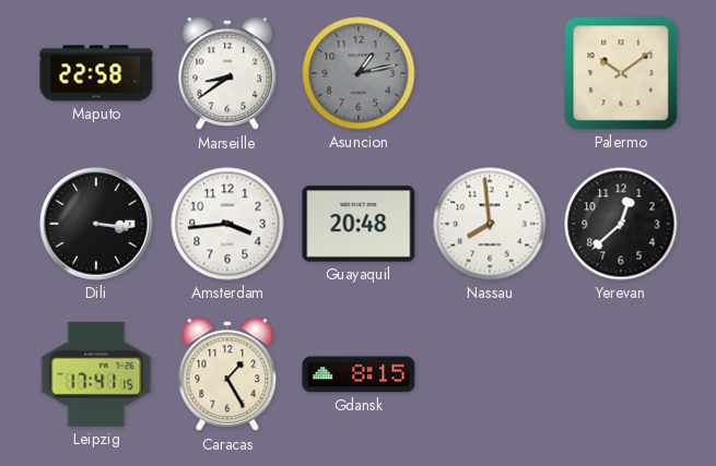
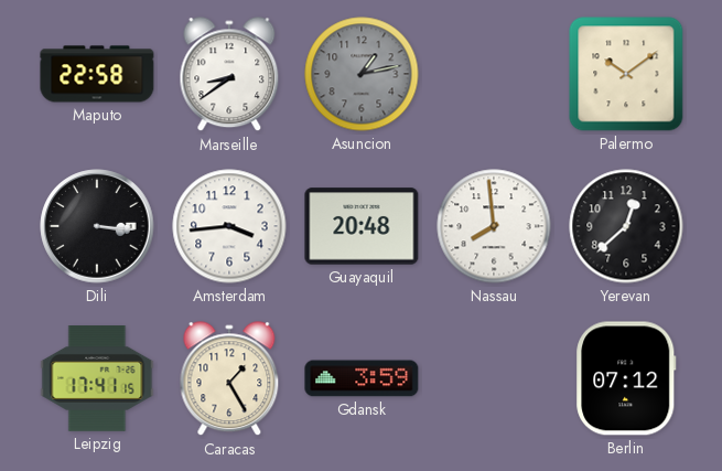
Gdansk: 8:15 -> 3:59
Berlin: none -> 07:12
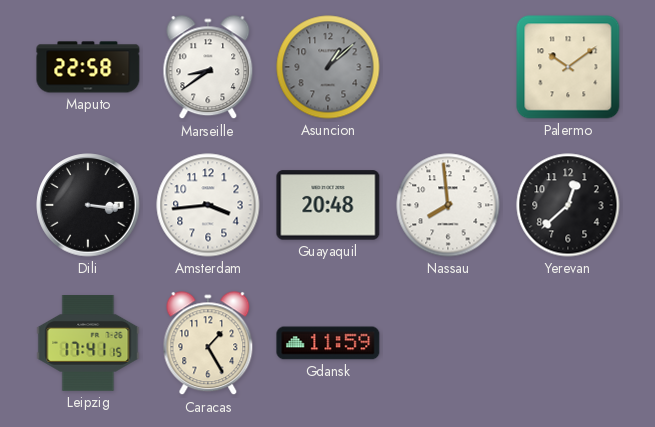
Asuncion: 1:13 -> 1:08
Gdansk: 3:59 -> 11:59
Berlin: 07:12 -> none
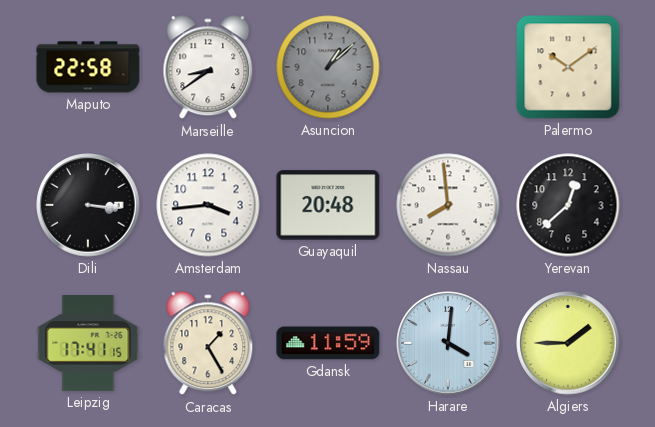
Harare: none -> 4:01
Algiers: none -> 1:45
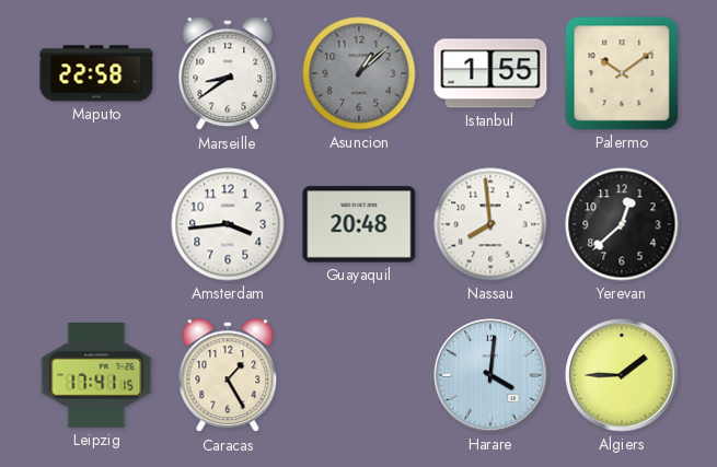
Istanbul: none -> 1:55
Dili: 3:16 -> none
Gdansk: 11:59 -> none
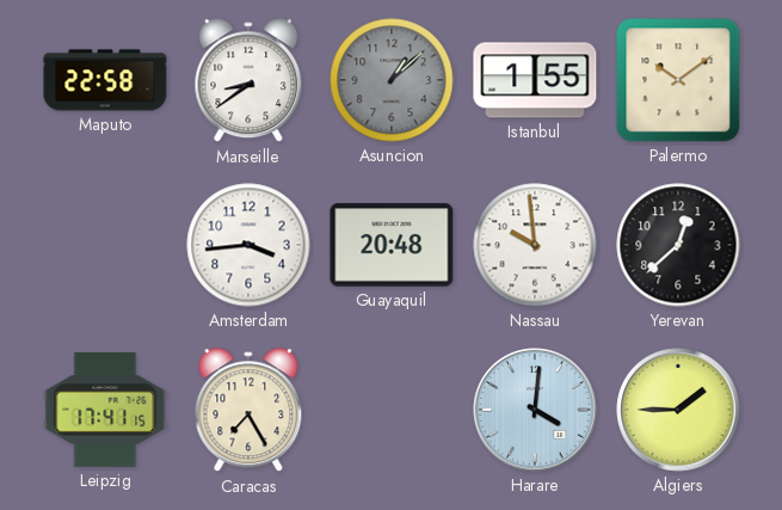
Nassau: 7:59 -> 9:59
Caracas: 1:25 -> 7:25
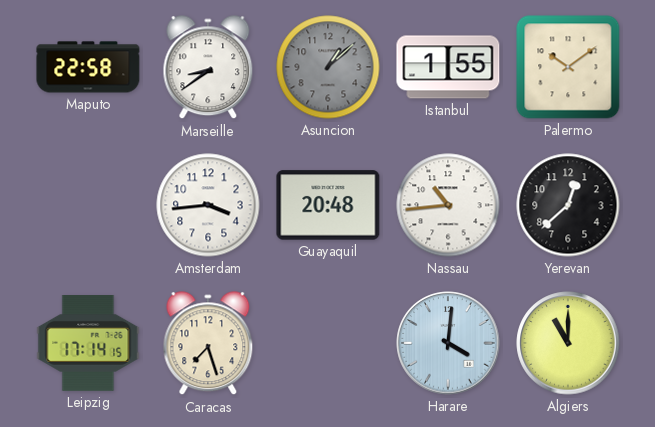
Nassau: 9:59 -> 10:44
Leipzig: 17:41 -> 17:14
Caracas: 7:25 -> 7:27
Algiers: 1:45 -> 11:00
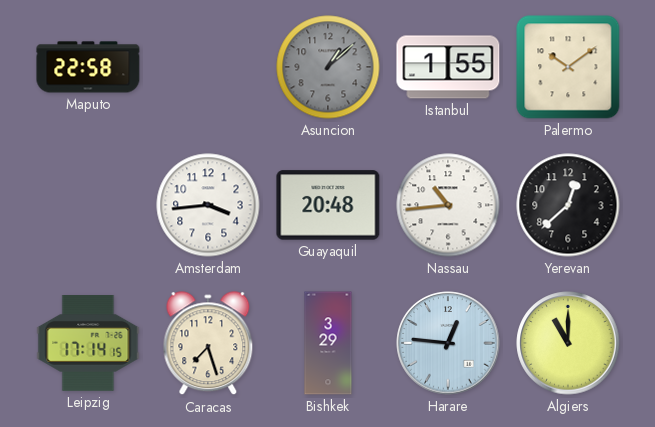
Marseille: 8:39 -> none
Bishkek: none -> 3:29
Harare: 4:01 -> 12:46
